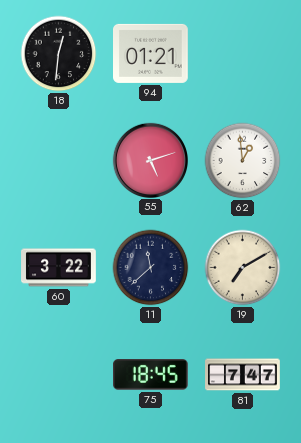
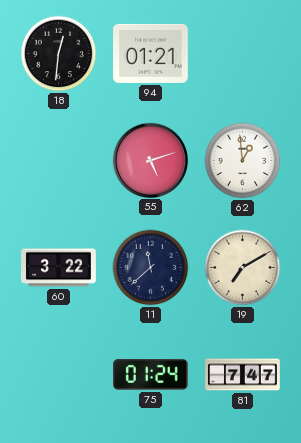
75: 18:45 -> 01:24
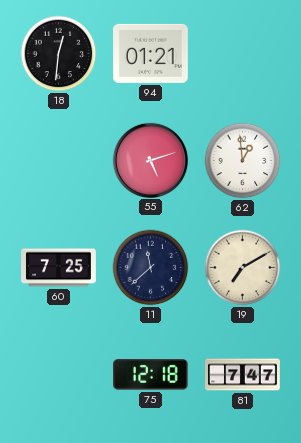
60: 3:22 -> 7:25
75: 01:24 -> 12:18
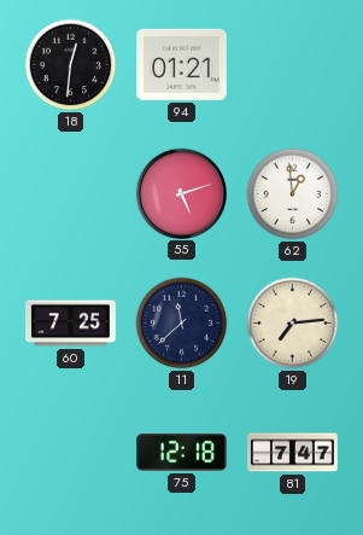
19: 7:10 -> 7:14
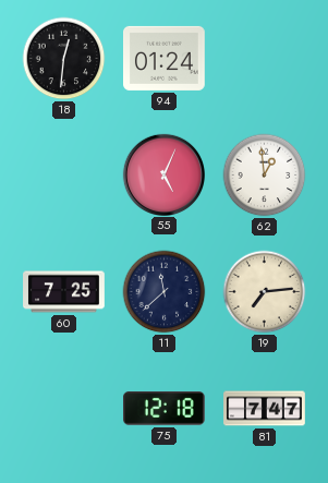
94: 01:21 -> 01:24
55: 5:12 -> 5:04
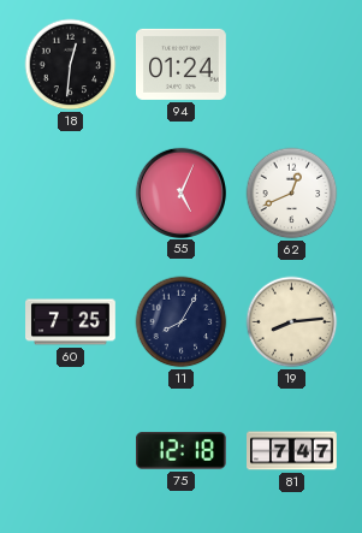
62: 12:59 -> 12:41
11: 11:38 -> 8:05
19: 7:14 -> 8:14
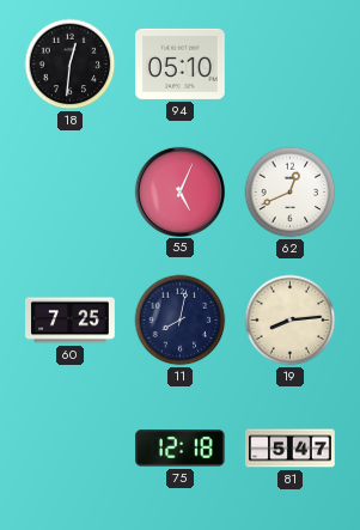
94: 01:24 -> 05:10
11: 8:05 -> 8:02
81: 7:47 -> 5:47
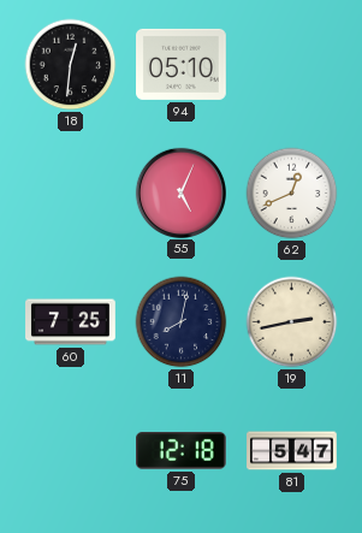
19: 8:14 -> 2:43
